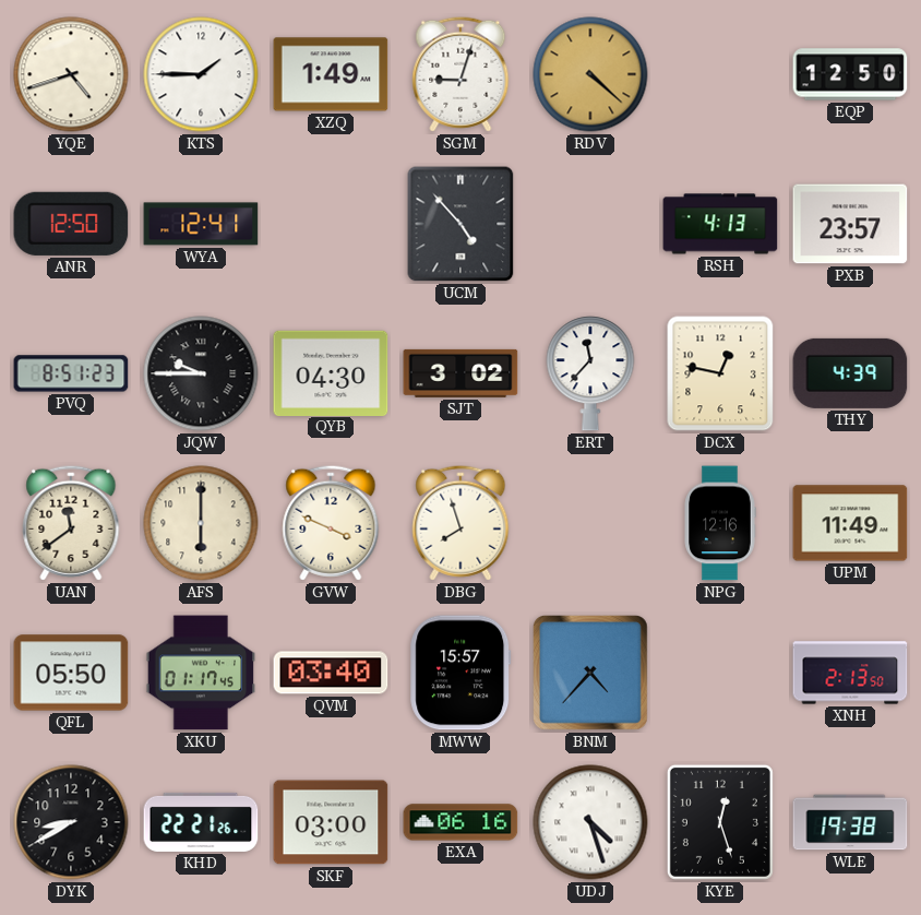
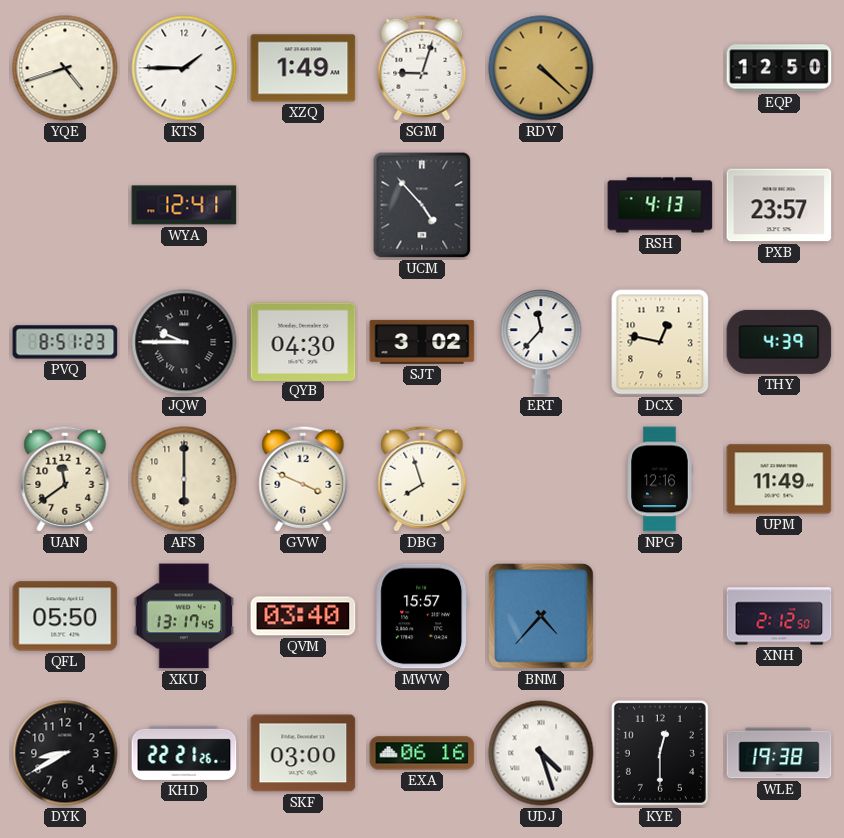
ANR: 12:50 -> none
XKU: 01:17 -> 13:17
XNH: 2:13 -> 2:12
KYE: 12:27 -> 12:30
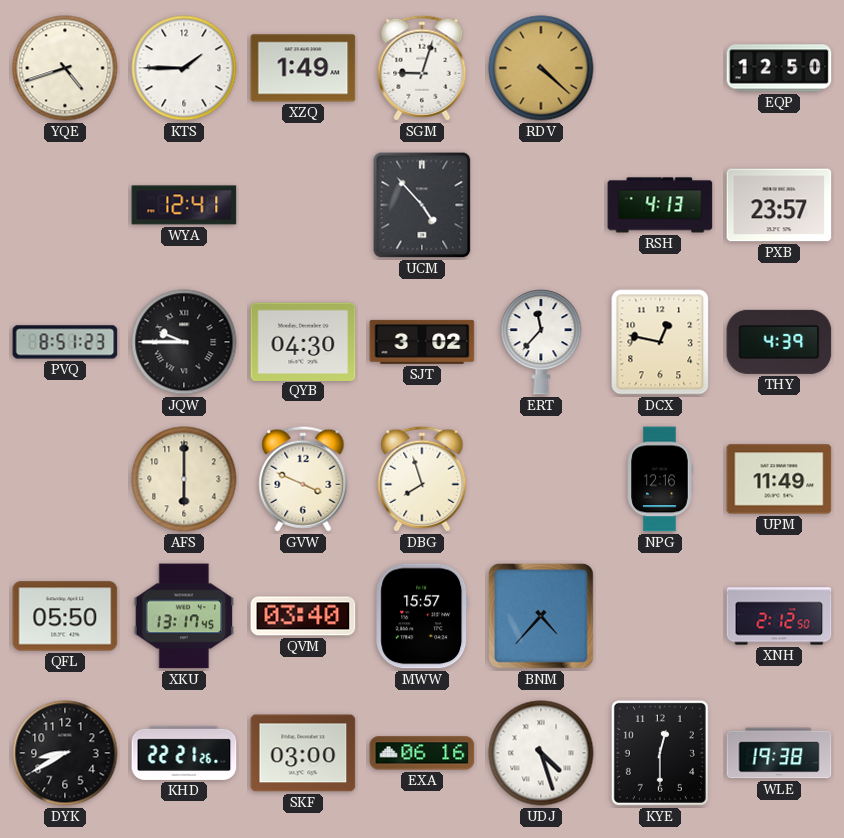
UAN: 11:39 -> none
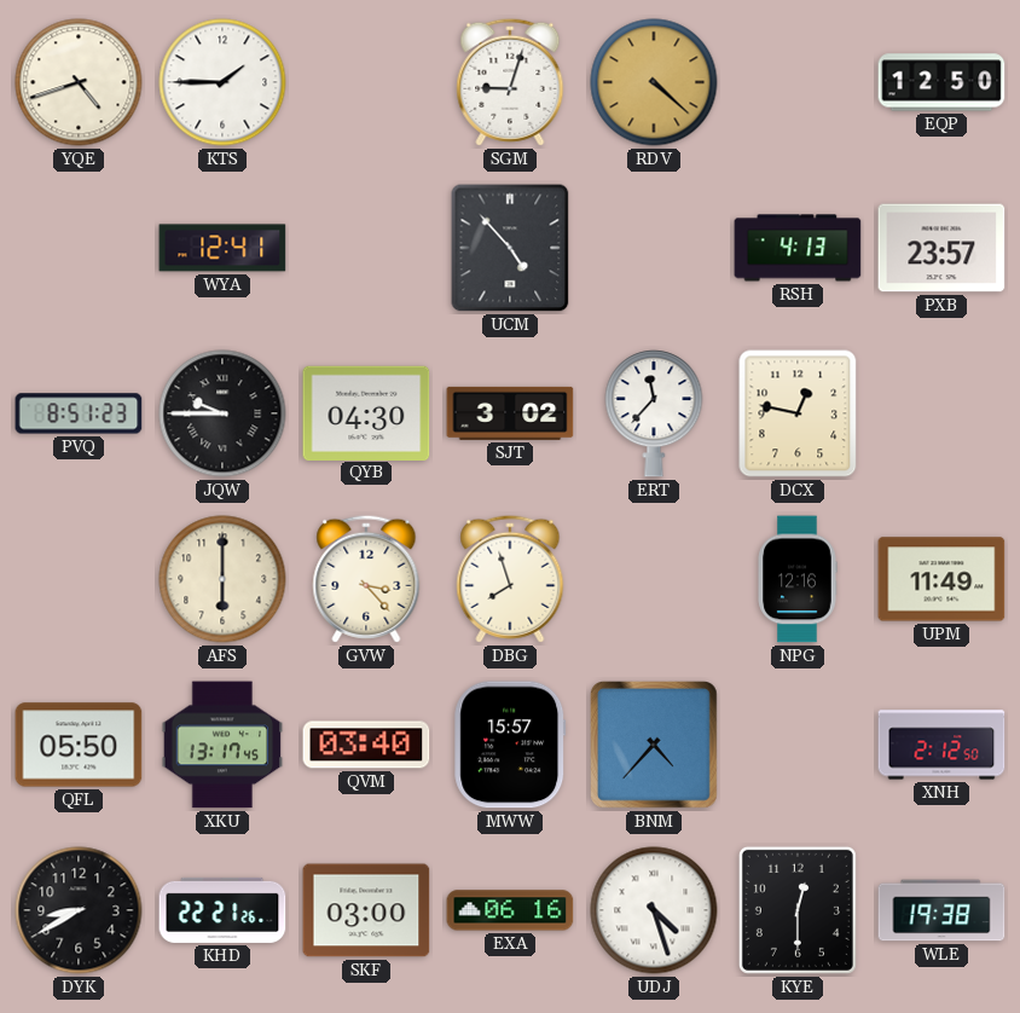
XZQ: 1:49 -> none
THY: 4:39 -> none
GVW: 3:49 -> 3:23
